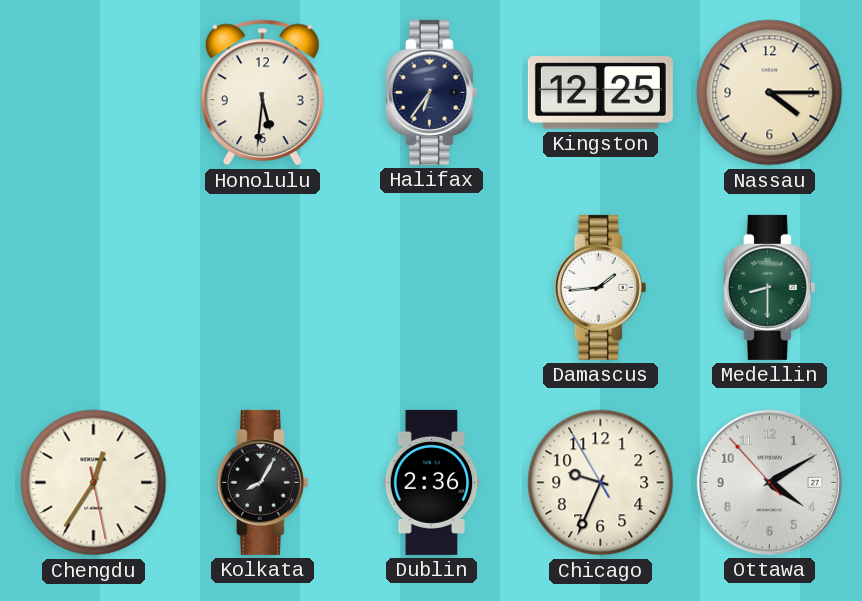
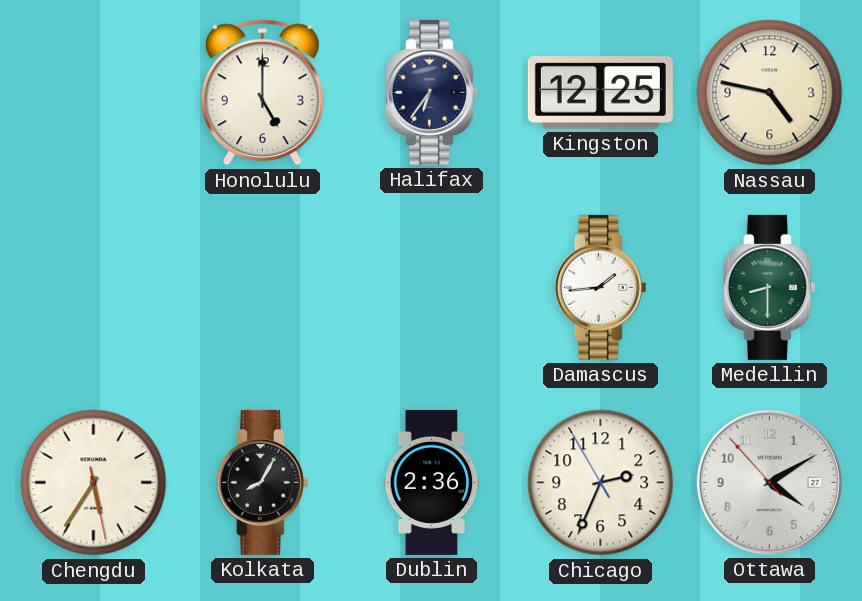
Honolulu: 5:31 -> 5:00
Nassau: 4:15 -> 4:47
Chengdu: 12:35 -> 5:35
Chicago: 9:33 -> 2:33
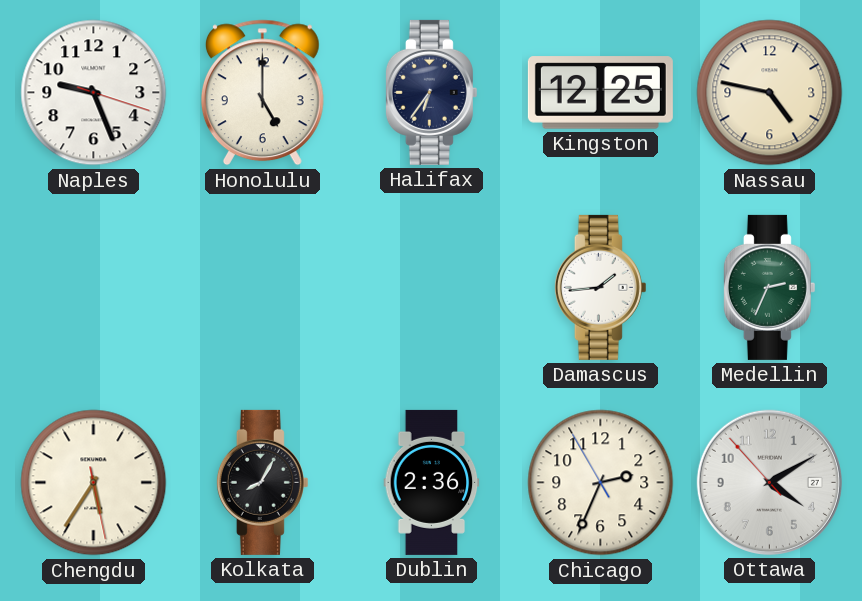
Naples: none -> 9:26
Medellin: 8:30 -> 2:34
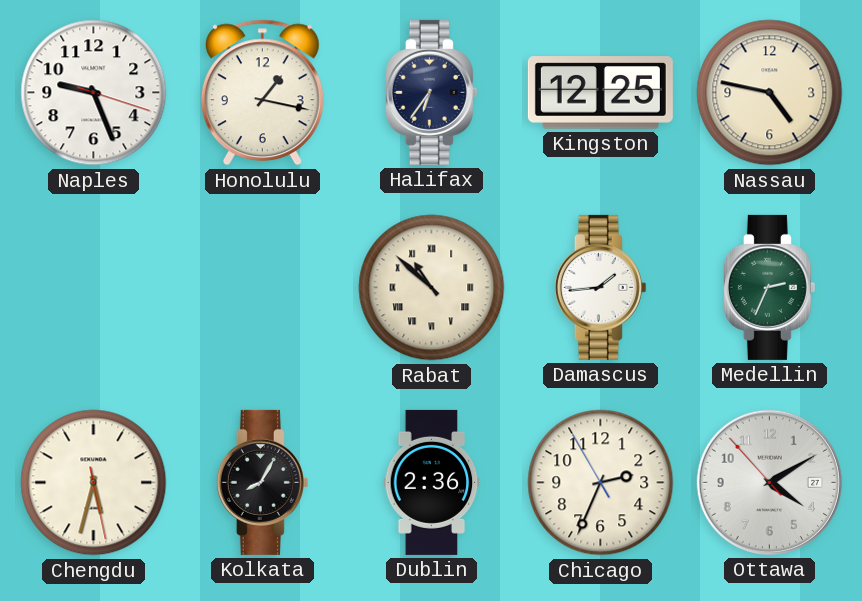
Honolulu: 5:00 -> 1:17
Rabat: none -> 10:52
Chengdu: 5:35 -> 5:32
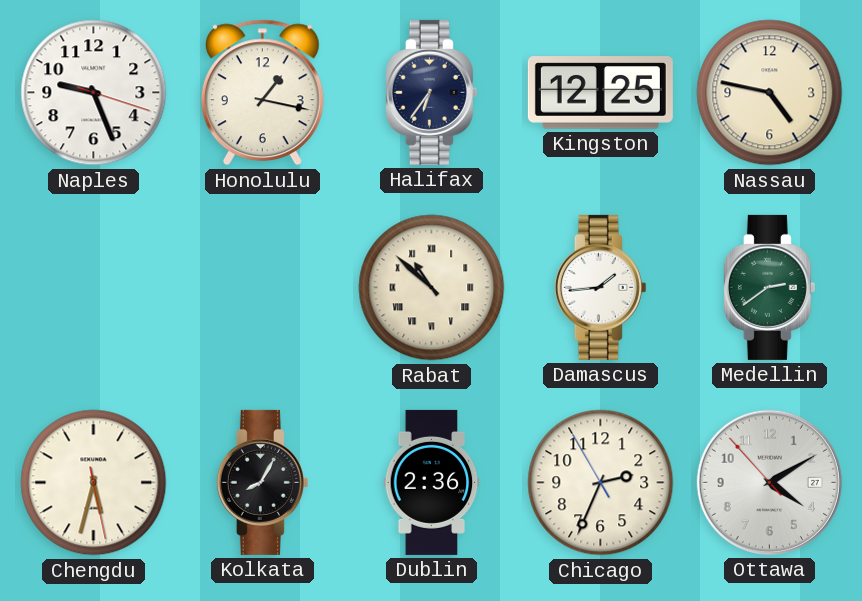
Medellin: 2:34 -> 2:39
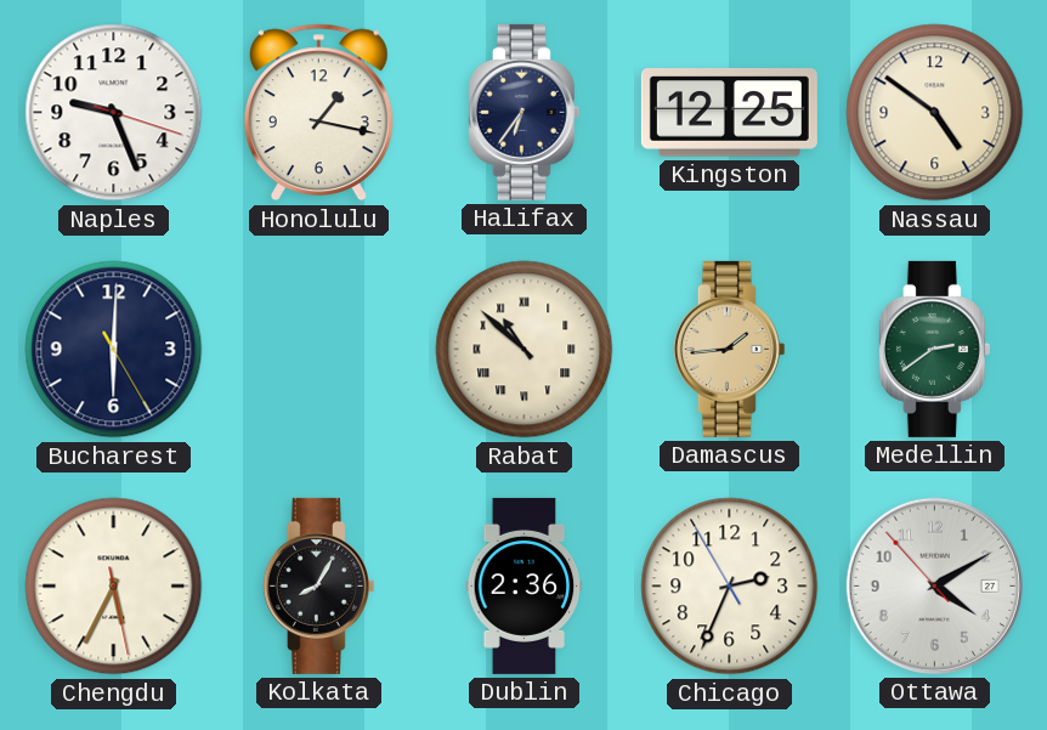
Nassau: 4:47 -> 4:51
Bucharest: none -> 6:00
Damascus dial: white -> champagne
Chengdu: 5:32 -> 5:34
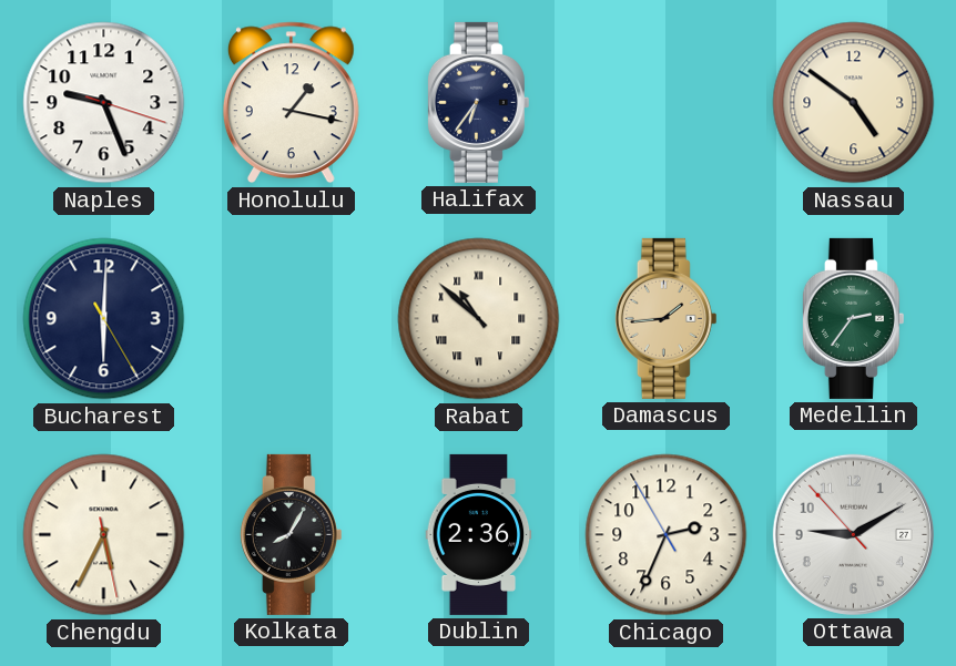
Kingston: 12:25 -> none
Medellin: 2:39 -> 2:36
Ottawa: 4:09 -> 9:09
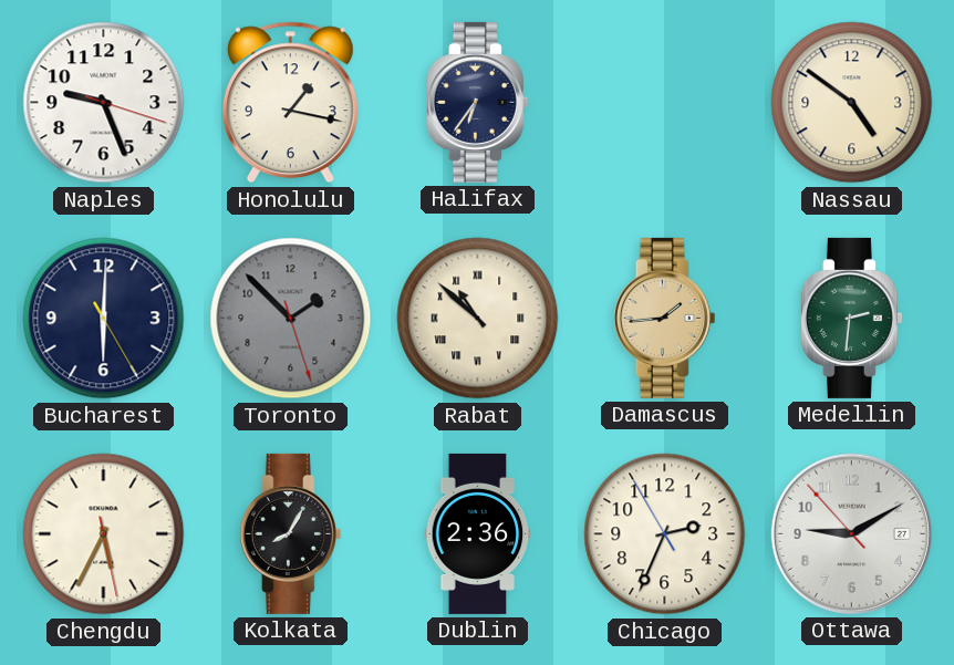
Toronto: none -> 1:52
Medellin: 2:36 -> 2:31
